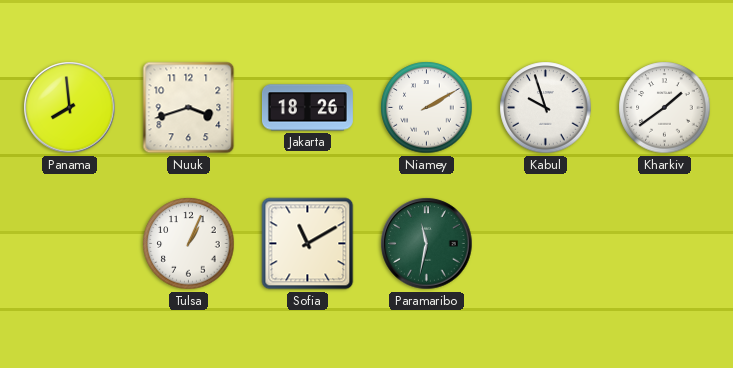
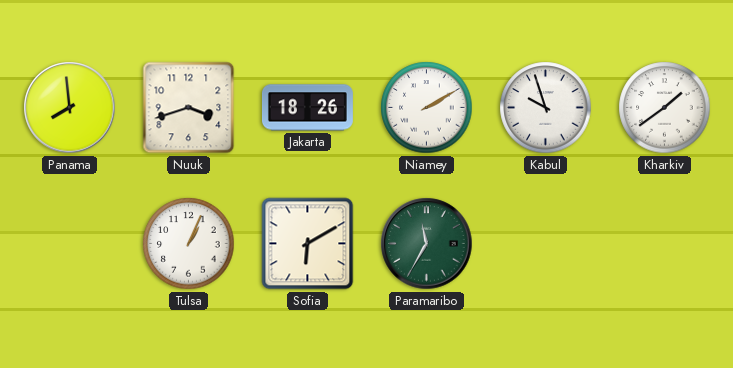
Sofia: 11:10 -> 6:10
Paramaribo: 11:32 -> 11:35
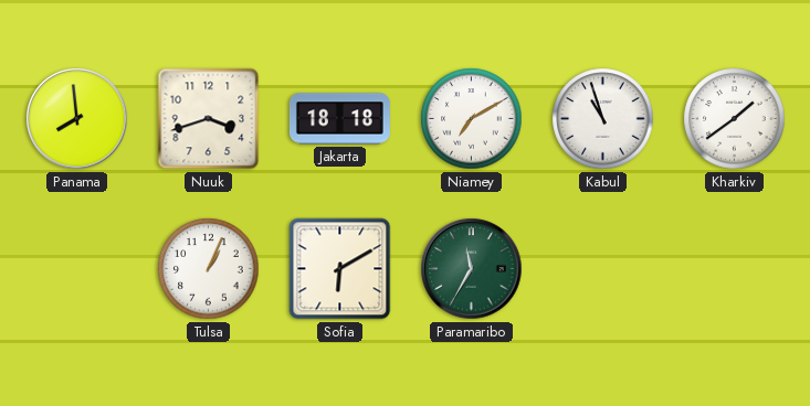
Jakarta: 18:26 -> 18:18
Niamey: 2:10 -> 7:10
Kabul: 9:57 -> 10:57
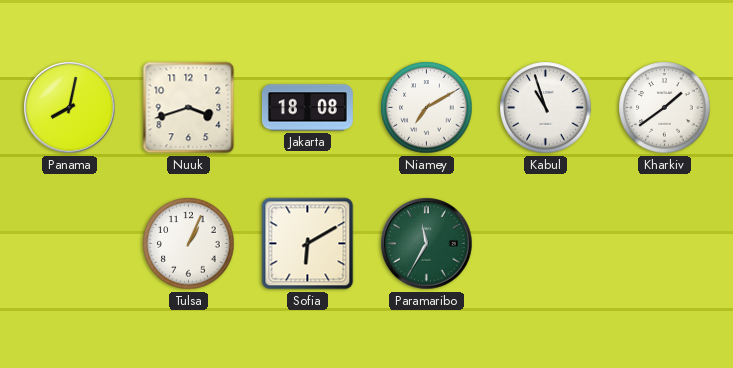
Panama: 7:59 -> 8:02
Jakarta: 18:18 -> 18:08
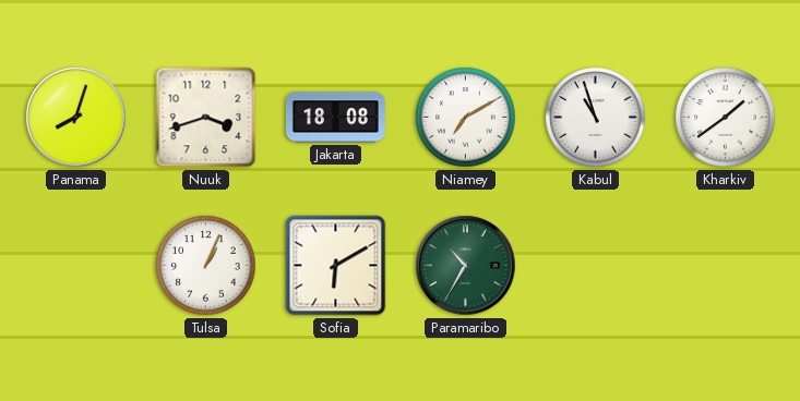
Panama: 8:02 -> 8:03
Paramaribo: 11:35 -> 10:35
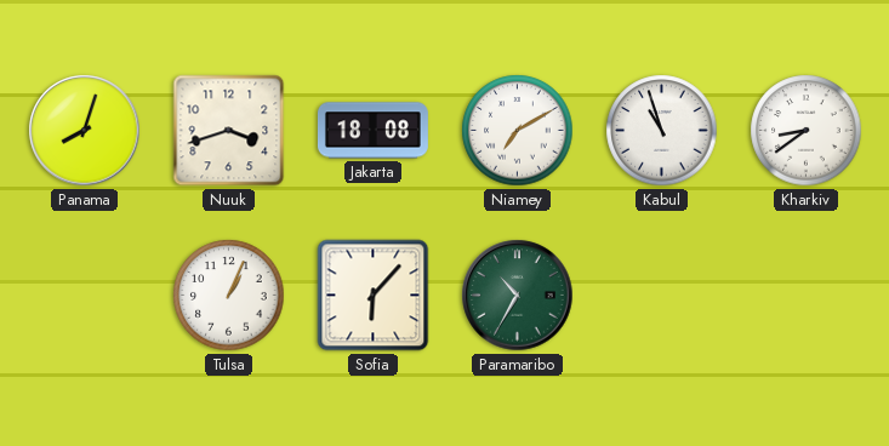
Kharkiv: 1:39 -> 8:39
Sofia: 6:10 -> 6:07
